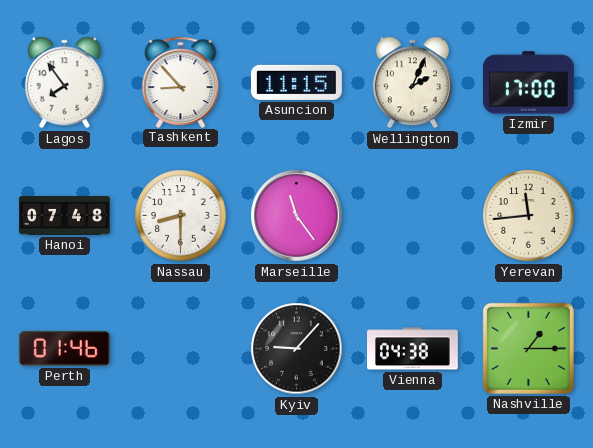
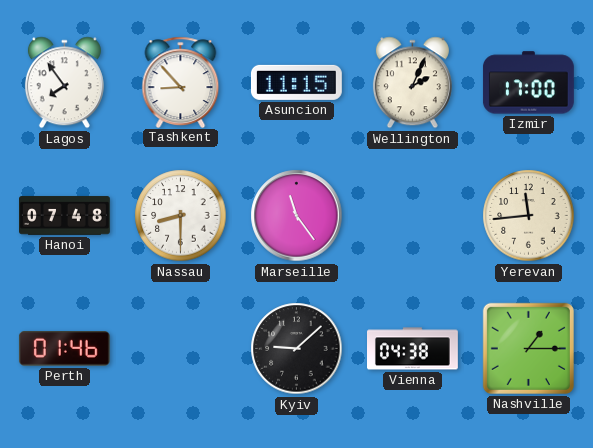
Kyiv: 9:07 -> 9:08
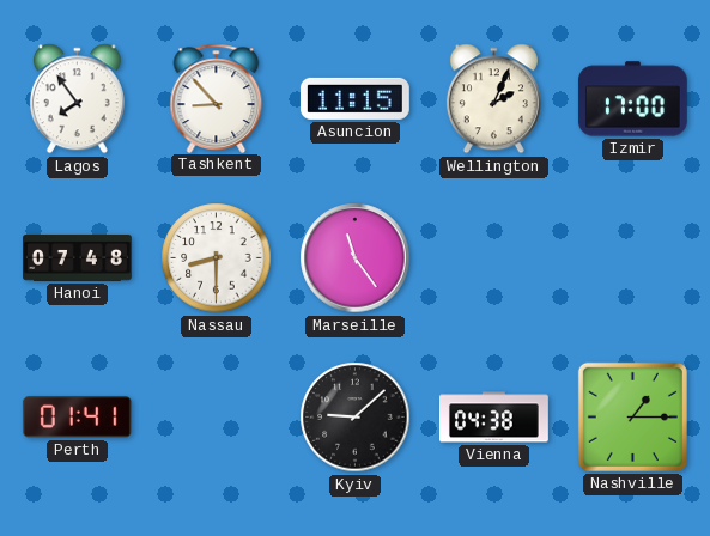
Yerevan: 11:44 -> none
Perth: 01:46 -> 01:41
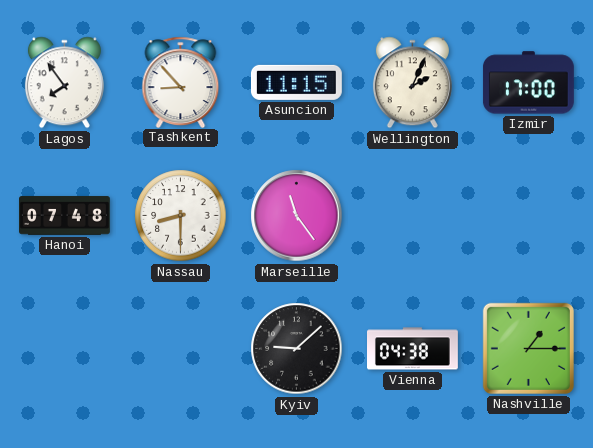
Perth: 01:41 -> none
